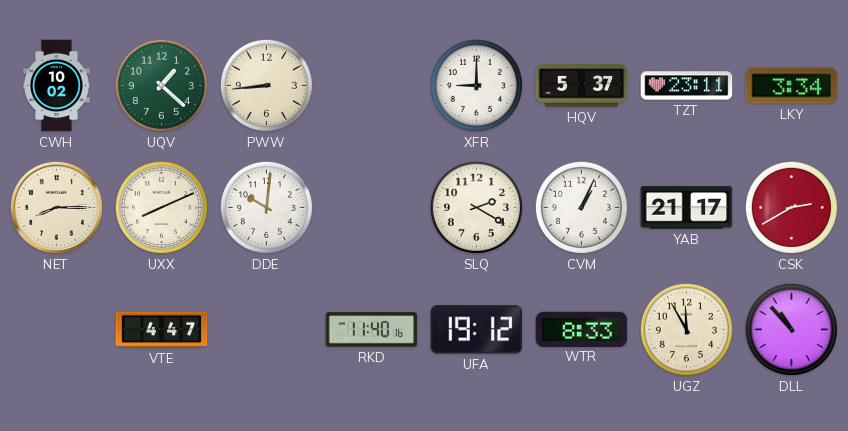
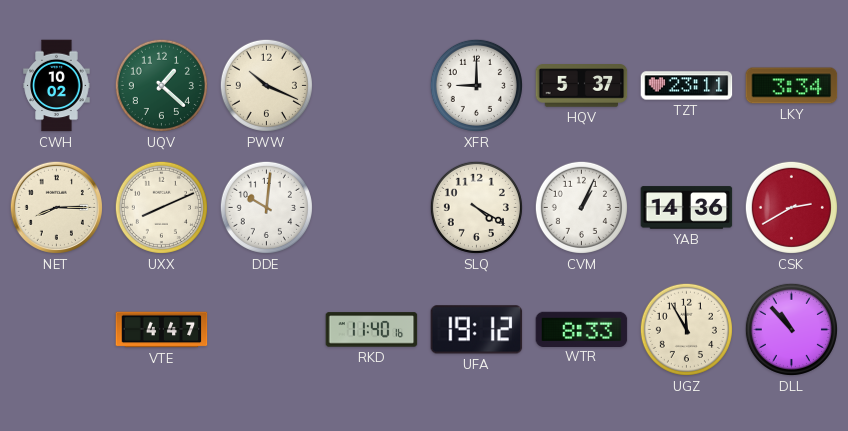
PWW: 8:44 -> 10:19
SLQ: 2:20 -> 4:20
YAB: 21:17 -> 14:36
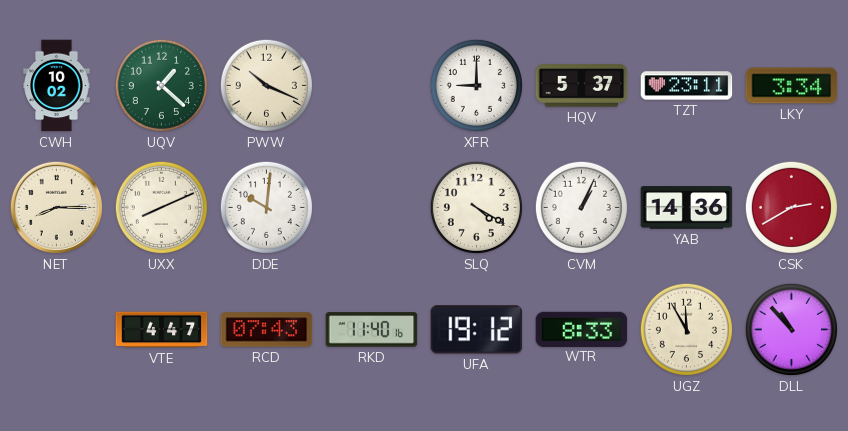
RCD: none -> 07:43
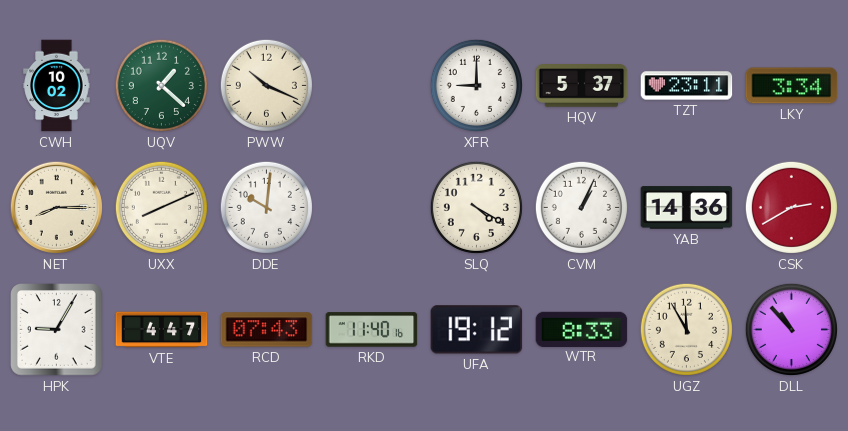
HPK: none -> 9:05
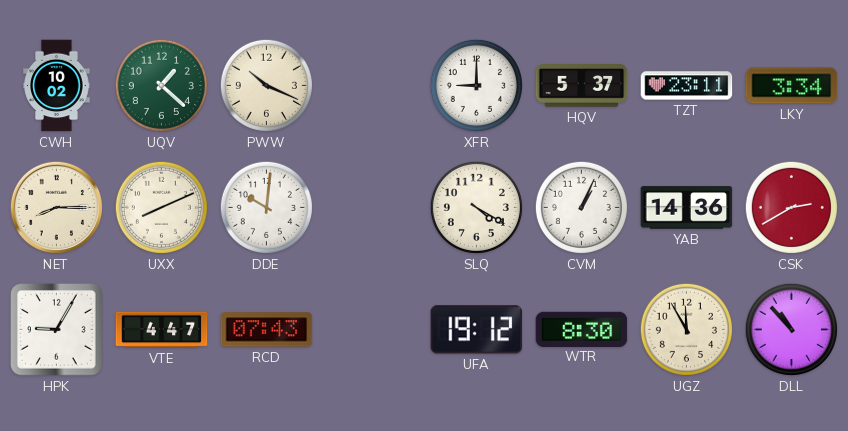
RKD: 11:40 -> none
WTR: 8:33 -> 8:30
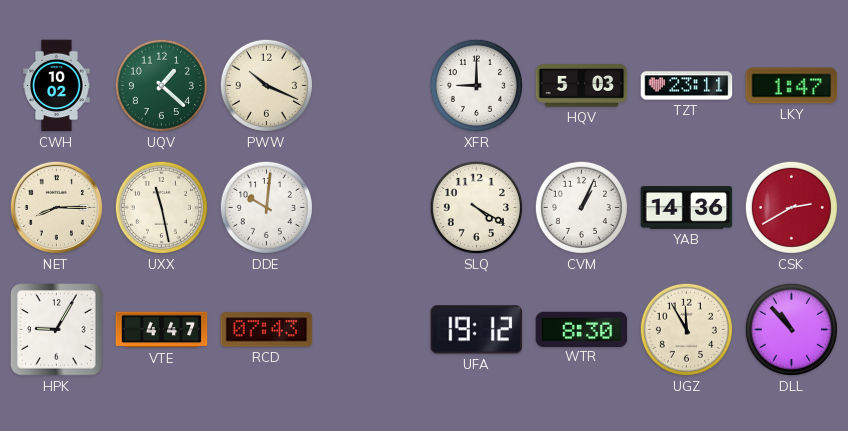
HQV: 5:37 -> 5:03
LKY: 3:34 -> 1:47
UXX: 8:11 -> 11:28
